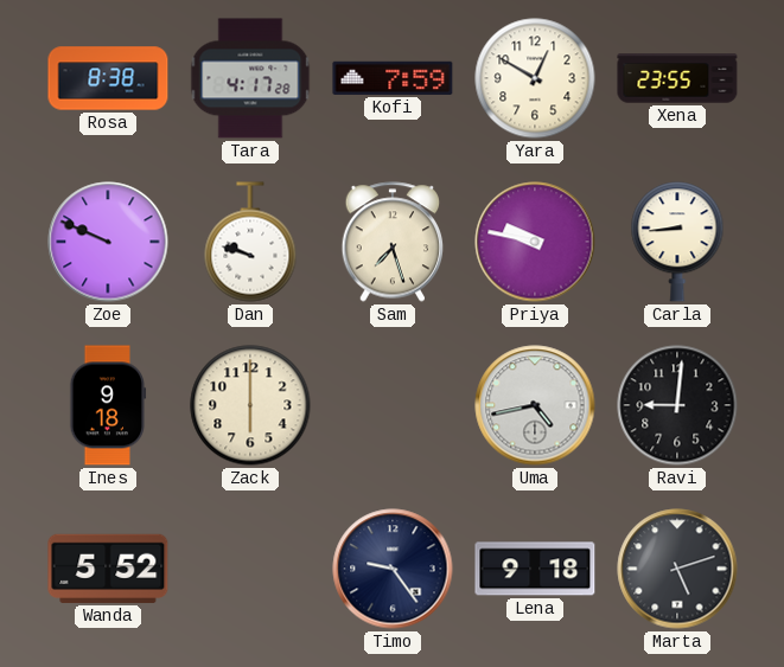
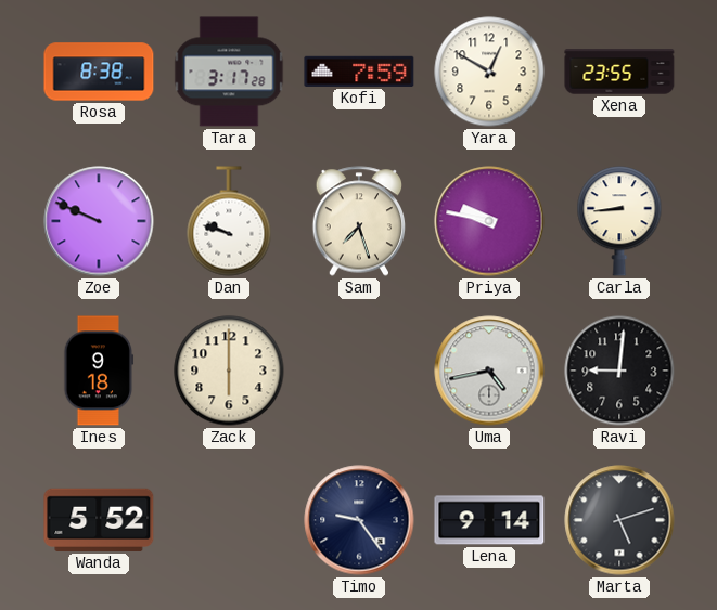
Tara: 4:17 -> 3:17
Lena: 9:18 -> 9:14
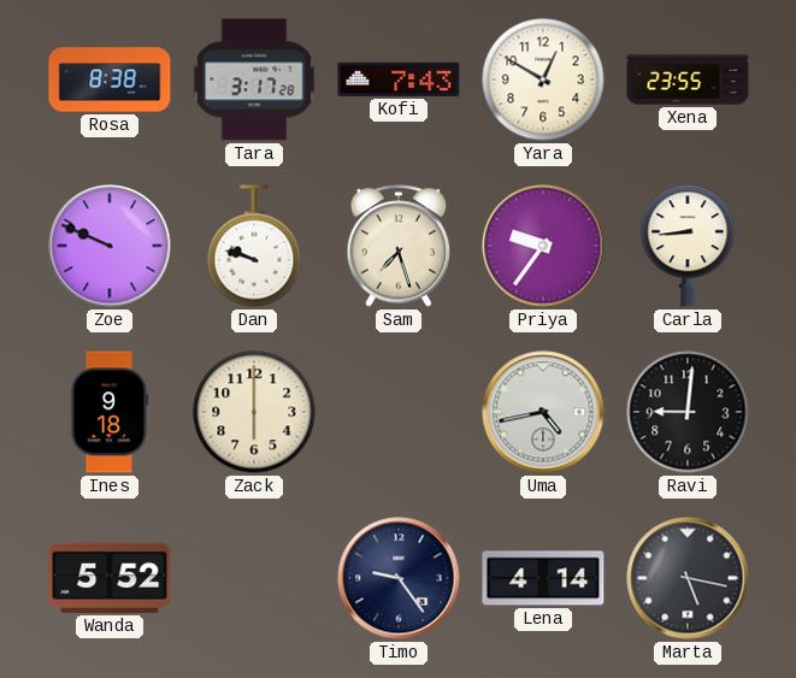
Kofi: 7:59 -> 7:43
Priya: 9:47 -> 9:36
Lena: 9:14 -> 4:14
Marta: 5:12 -> 5:17
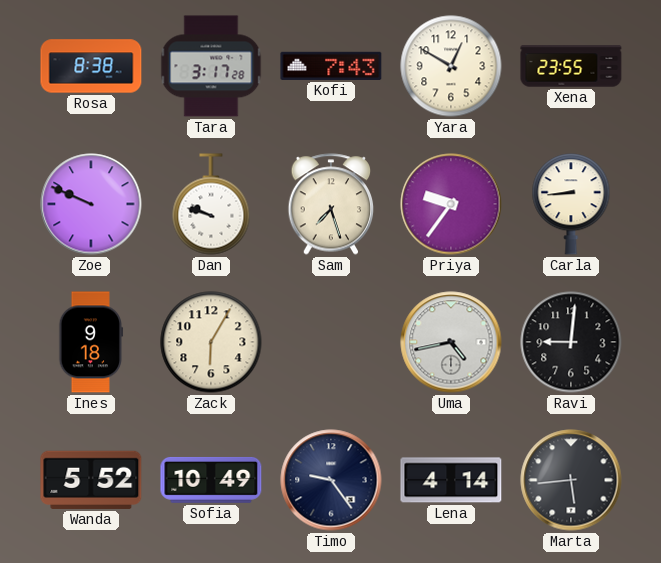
Zack: 6:00 -> 6:05
Sofia: none -> 10:49
Marta: 5:17 -> 5:44
